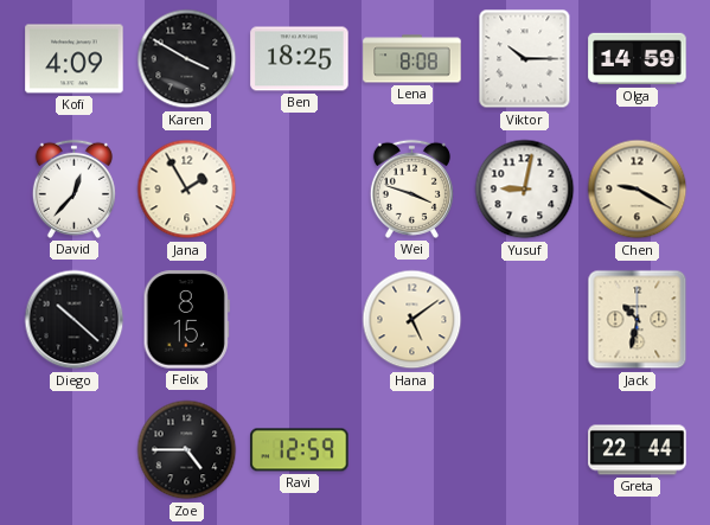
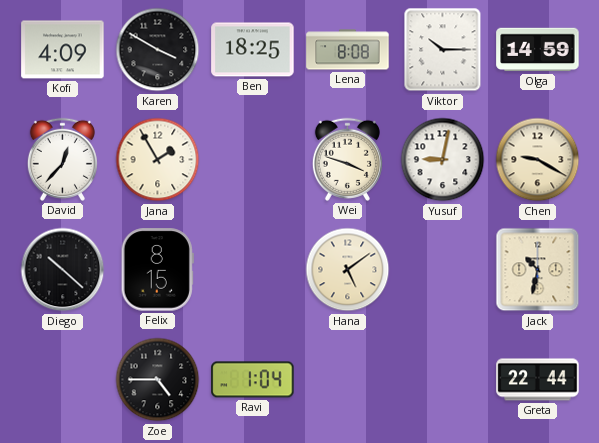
Ravi: 12:59 -> 1:04
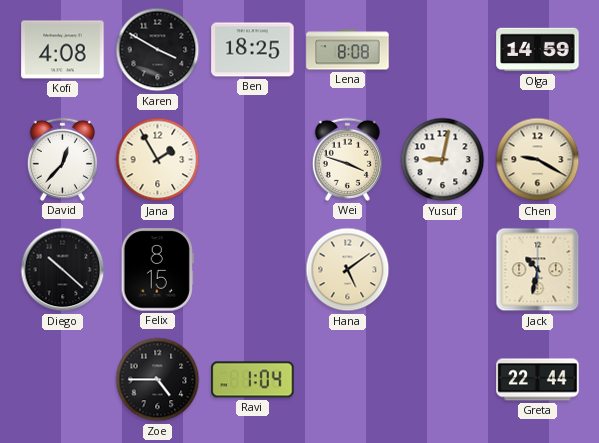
Kofi: 4:09 -> 4:08
Viktor: 10:15 -> none
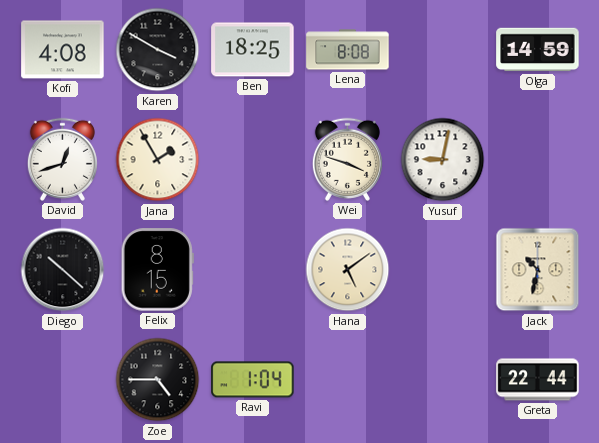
David: 12:37 -> 12:42
Chen: 9:20 -> none
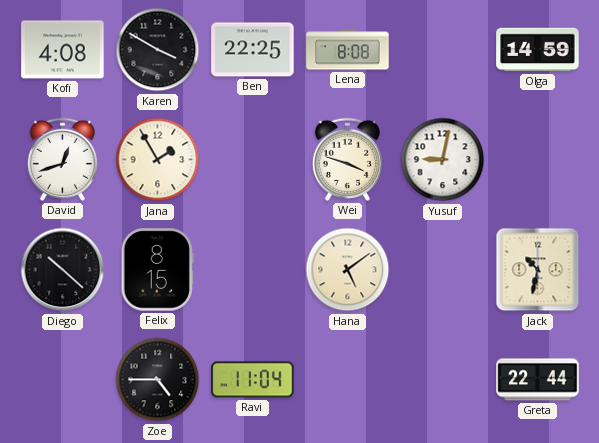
Ben: 18:25 -> 22:25
Ravi: 1:04 -> 11:04
